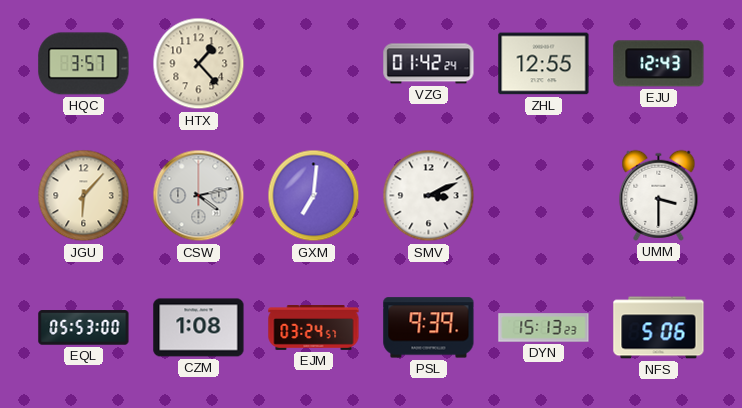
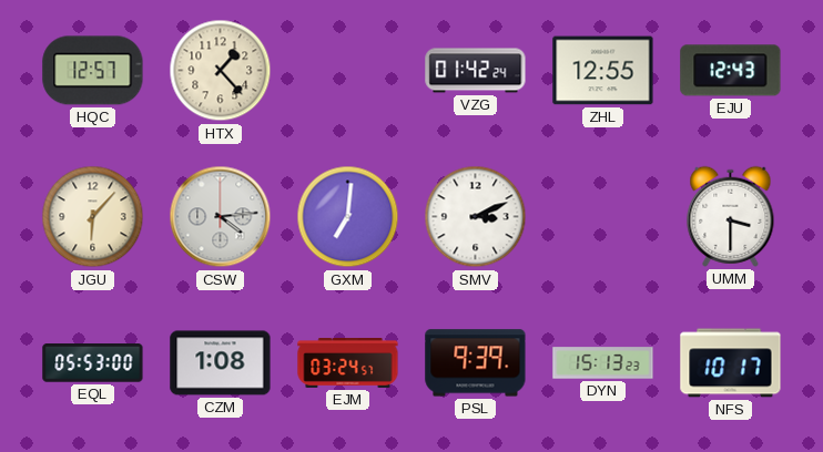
HQC: 3:57 -> 12:57
CSW: 4:13 -> 4:14
NFS: 5:06 -> 10:17
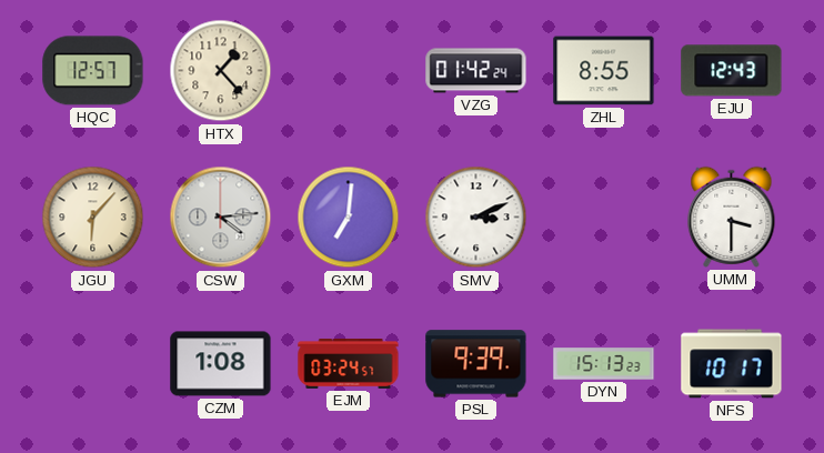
ZHL: 12:55 -> 8:55
EQL: 05:53 -> none
